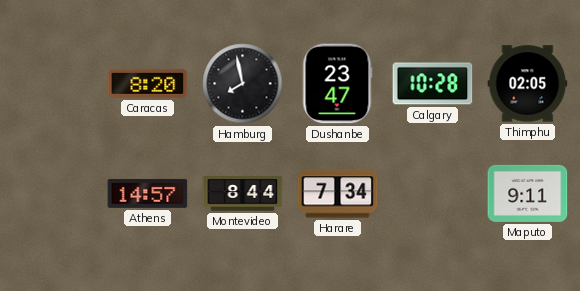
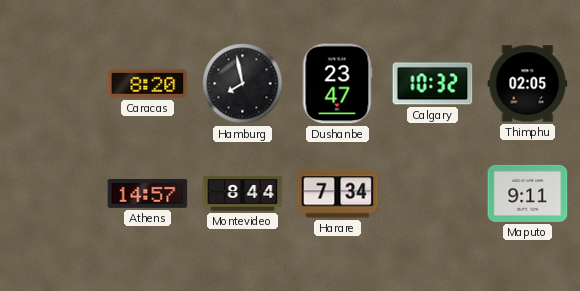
Calgary: 10:28 -> 10:32
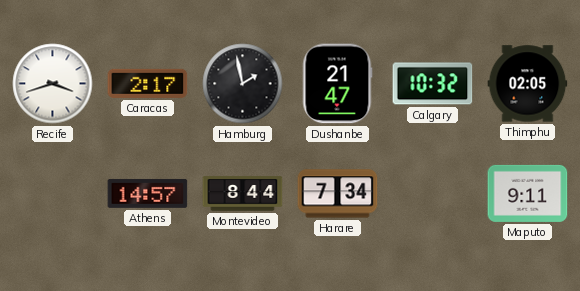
Recife: none -> 3:42
Caracas: 8:20 -> 2:17
Hamburg: 7:58 -> 1:58
Dushanbe: 23:47 -> 21:47
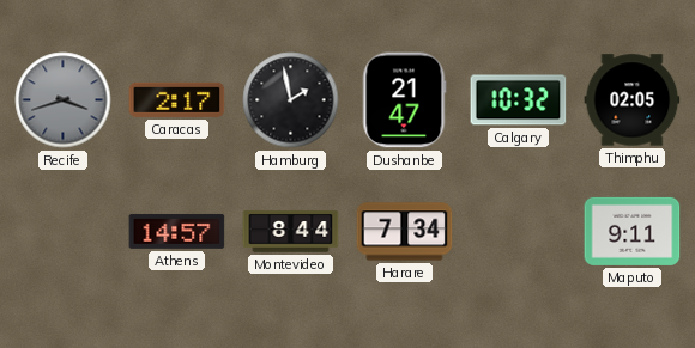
Recife dial: white -> grey
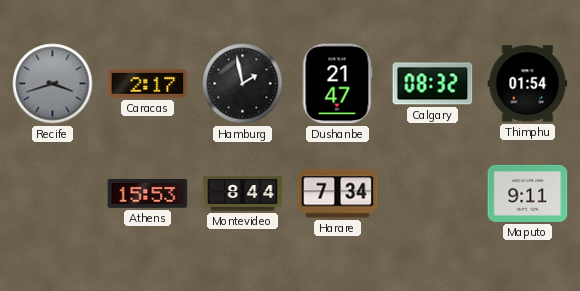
Calgary: 10:32 -> 08:32
Thimphu: 02:05 -> 01:54
Athens: 14:57 -> 15:53
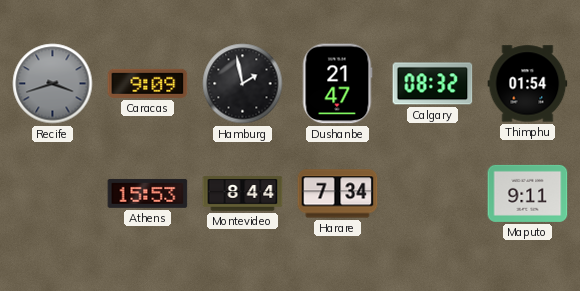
Caracas: 2:17 -> 9:09
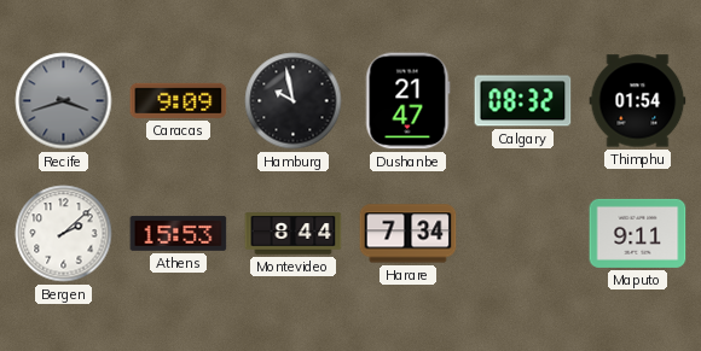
Hamburg: 1:58 -> 9:58
Bergen: none -> 2:08
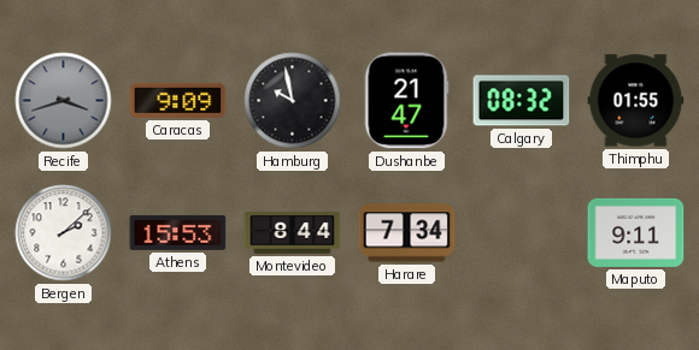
Thimphu: 01:54 -> 01:55
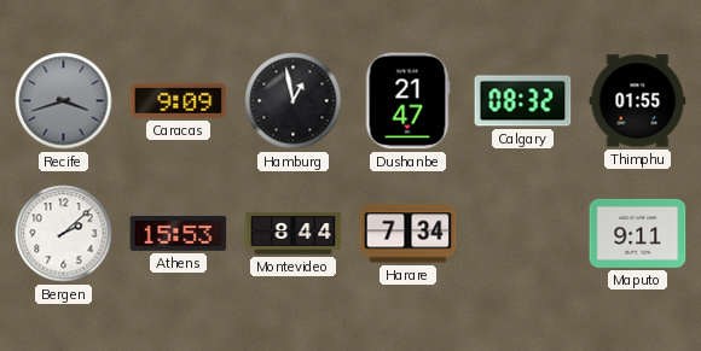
Hamburg: 9:58 -> 12:58
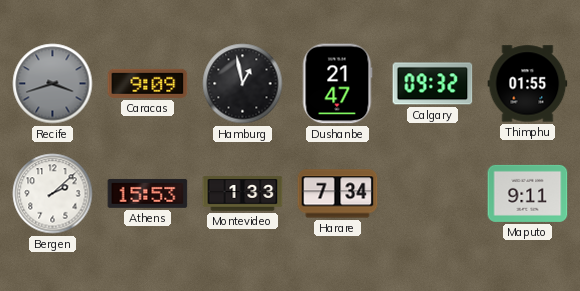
Calgary: 08:32 -> 09:32
Montevideo: 8:44 -> 1:33
